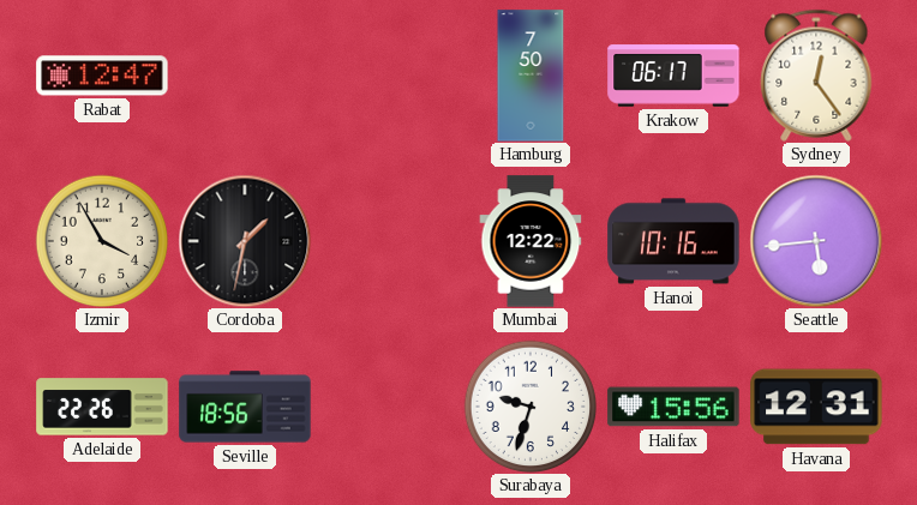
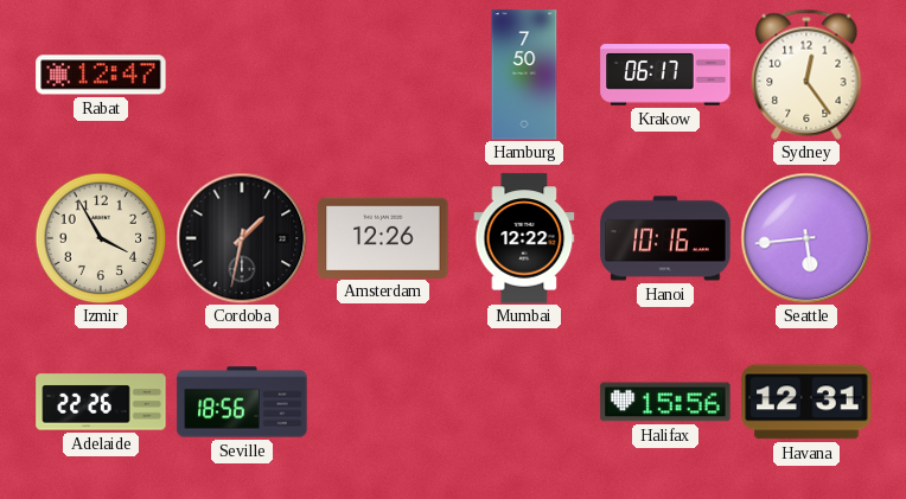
Amsterdam: none -> 12:26
Surabaya: 9:33 -> none
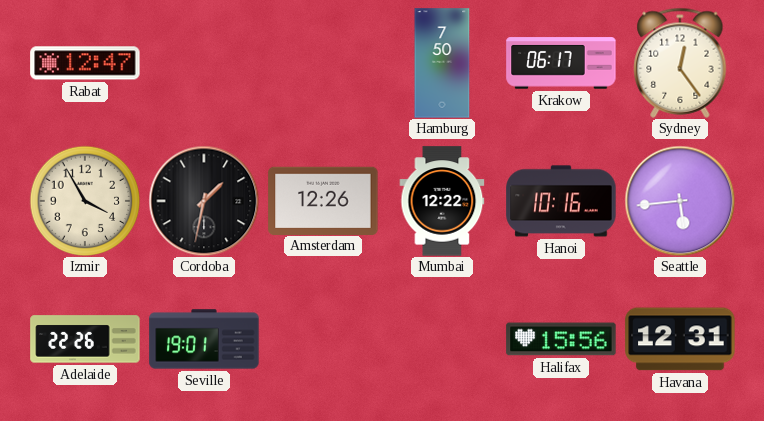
Seville: 18:56 -> 19:01
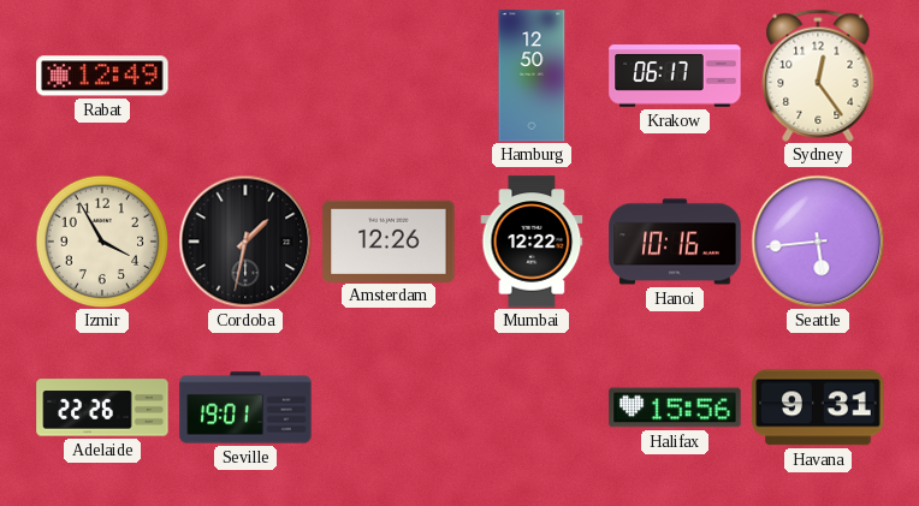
Rabat: 12:47 -> 12:49
Hamburg: 7:50 -> 12:50
Havana: 12:31 -> 9:31
